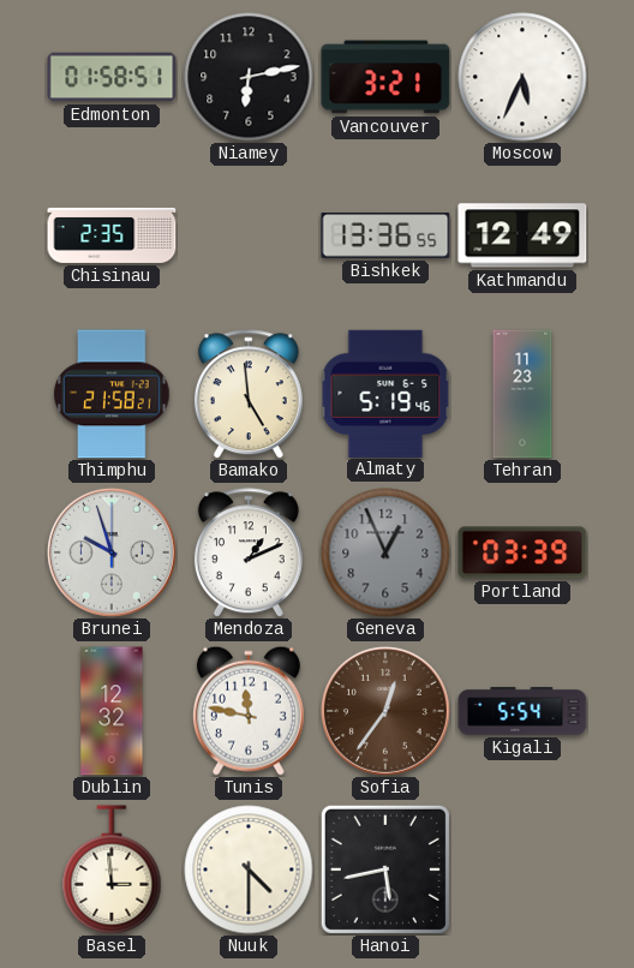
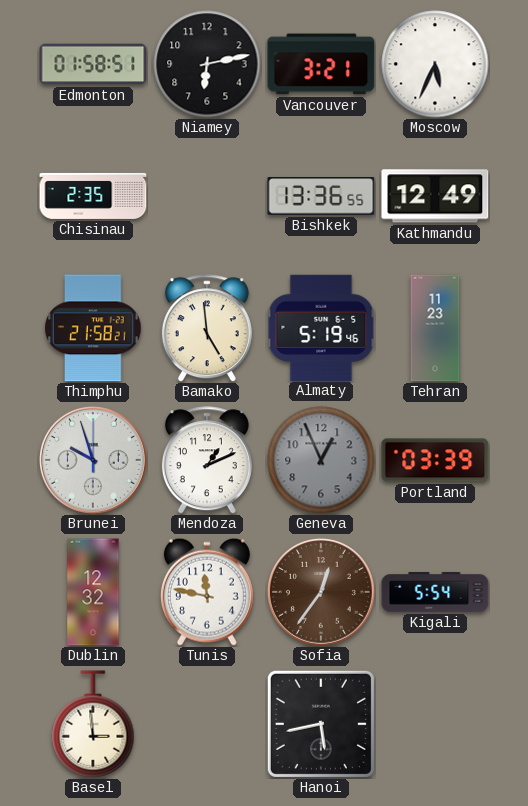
Nuuk: 4:30 -> none
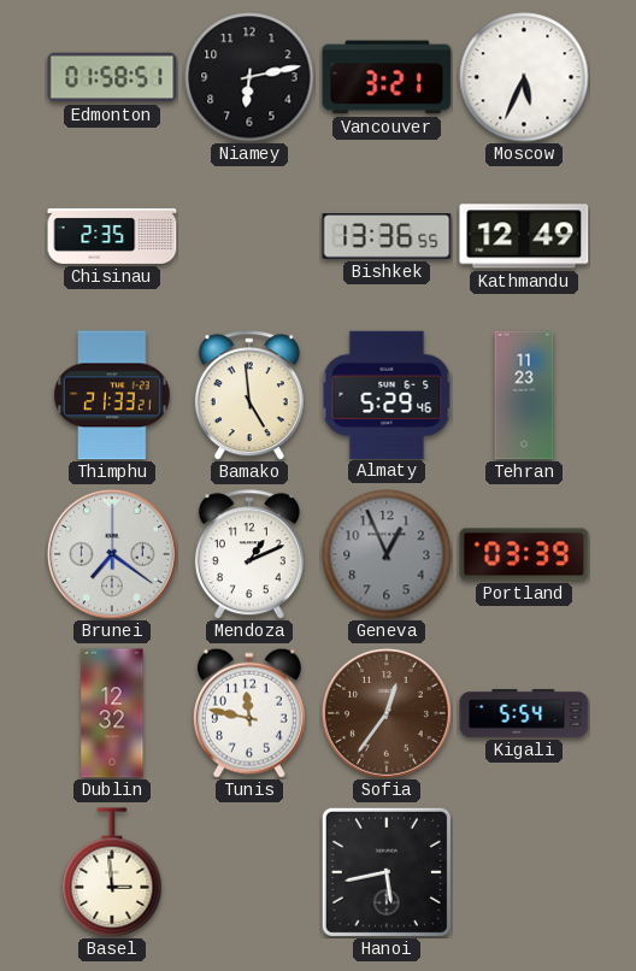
Thimphu: 21:58 -> 21:33
Almaty: 5:19 -> 5:29
Brunei: 9:57 -> 7:21
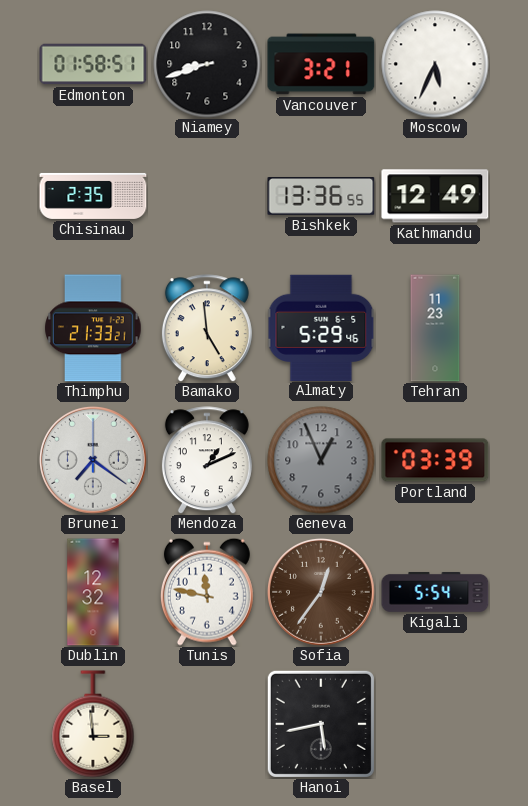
Niamey: 6:13 -> 8:42
